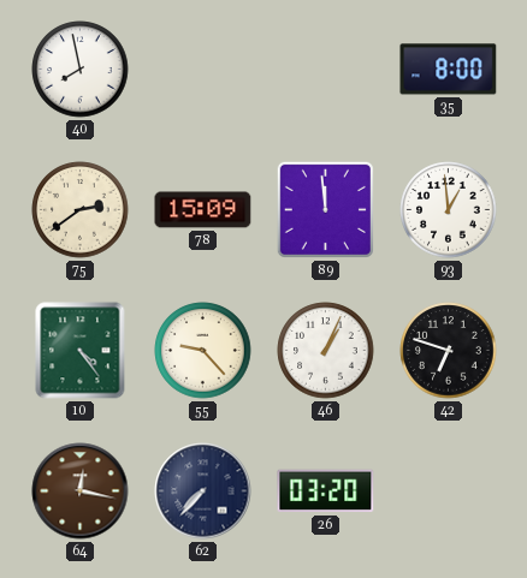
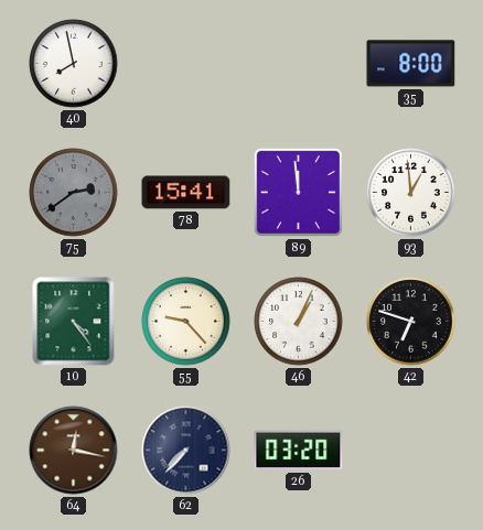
75 dial: cream -> grey
78: 15:09 -> 15:41
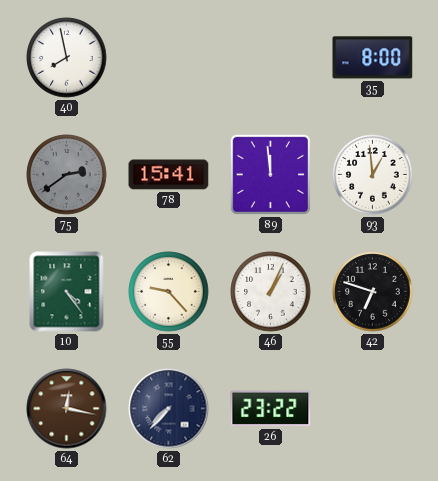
26: 03:20 -> 23:22
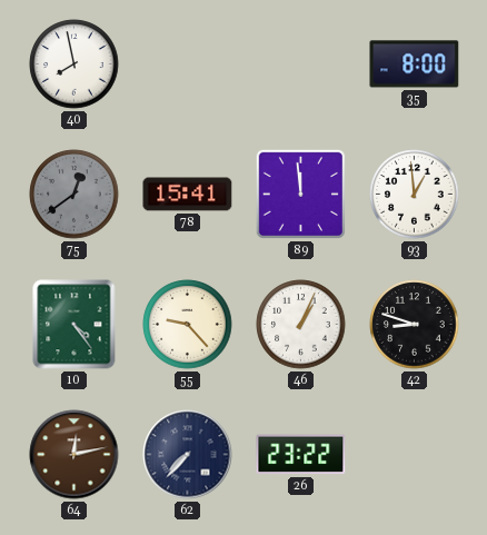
75: 2:39 -> 12:39
42: 6:48 -> 8:48
64: 12:17 -> 12:13
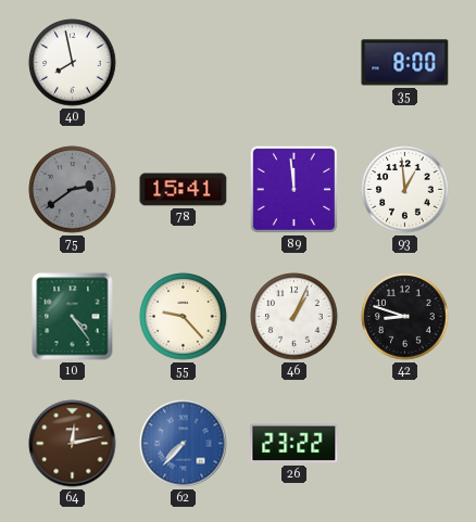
75: 12:39 -> 2:39
62 dial: navy -> blue
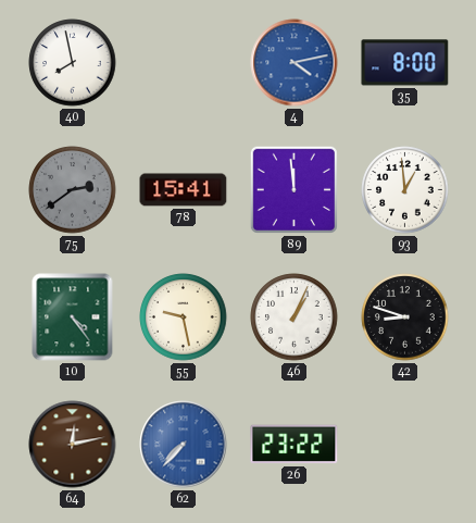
4: none -> 4:13
55: 9:23 -> 9:28
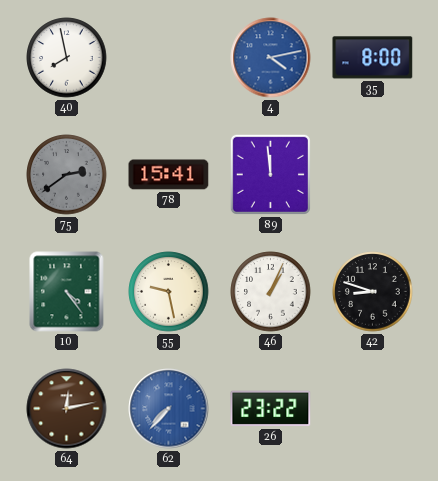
93: 12:59 -> none
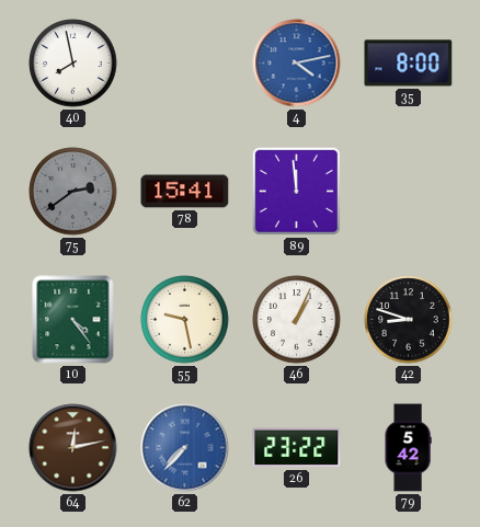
79: none -> 5:42
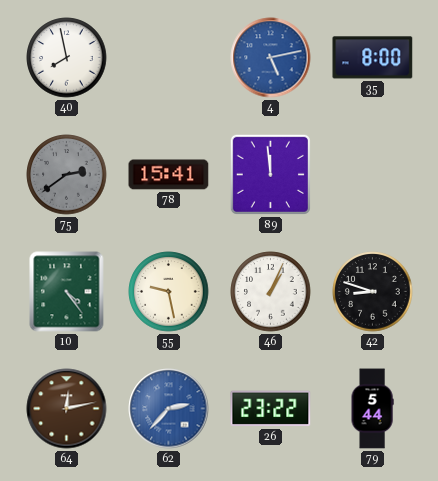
4: 4:13 -> 5:13
62: 7:37 -> 2:37
79: 5:42 -> 5:44
